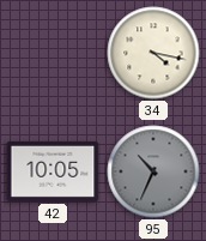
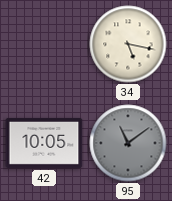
34: 4:17 -> 5:17
95: 10:34 -> 11:09
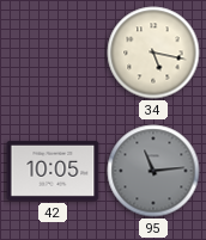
95: 11:09 -> 11:14
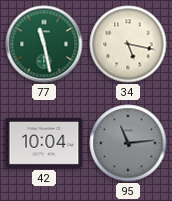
77: none -> 11:28
42: 10:05 -> 10:04
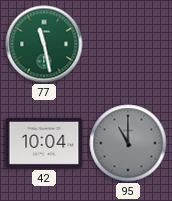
34: 5:17 -> none
95: 11:14 -> 11:00
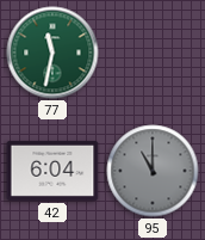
77: 11:28 -> 11:32
42: 10:04 -> 6:04
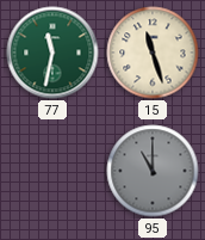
15: none -> 11:27
42: 6:04 -> none
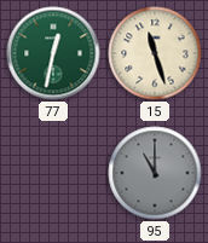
77: 11:32 -> 12:32
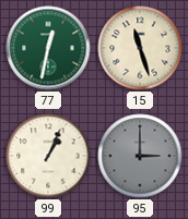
99: none -> 1:04
95: 11:00 -> 3:00
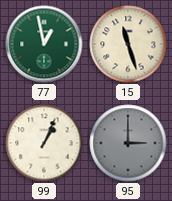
77: 12:32 -> 12:58
